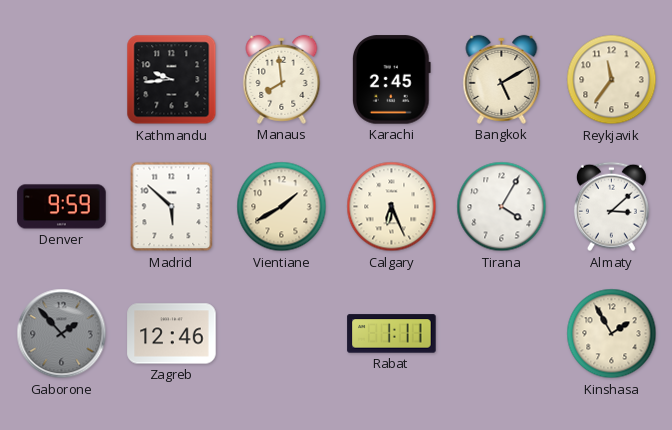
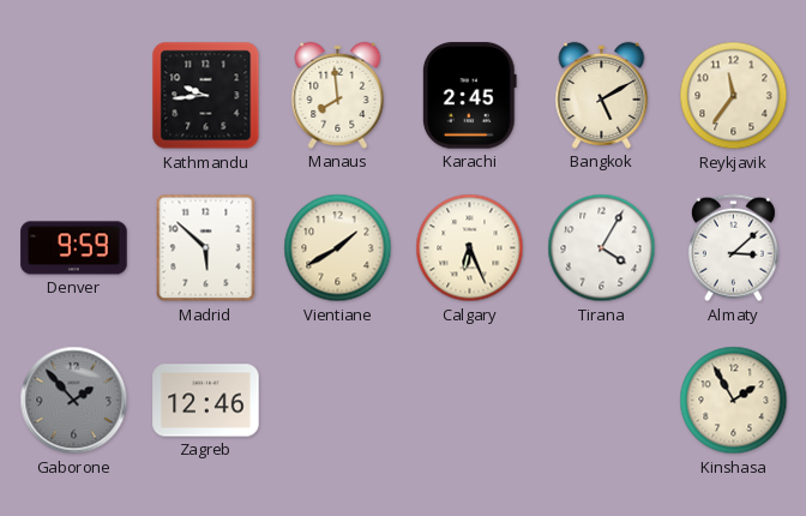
Rabat: 1:11 -> none
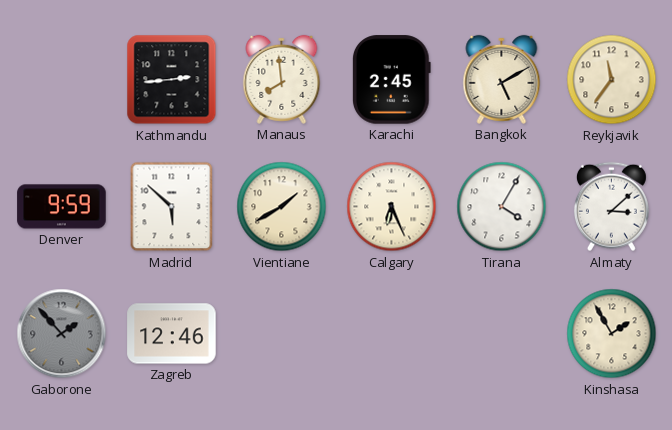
Kathmandu: 9:44 -> 2:44
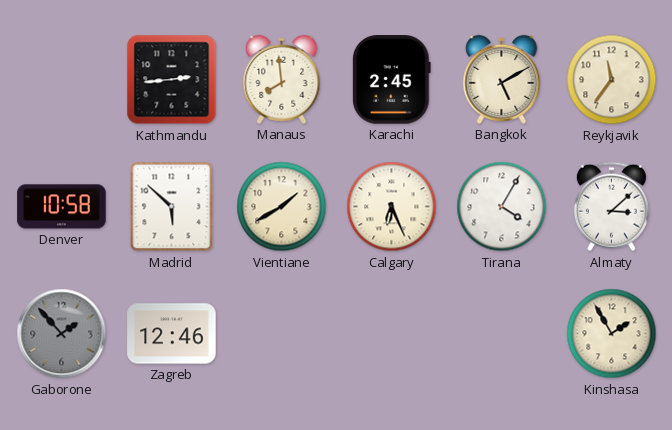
Denver: 9:59 -> 10:58
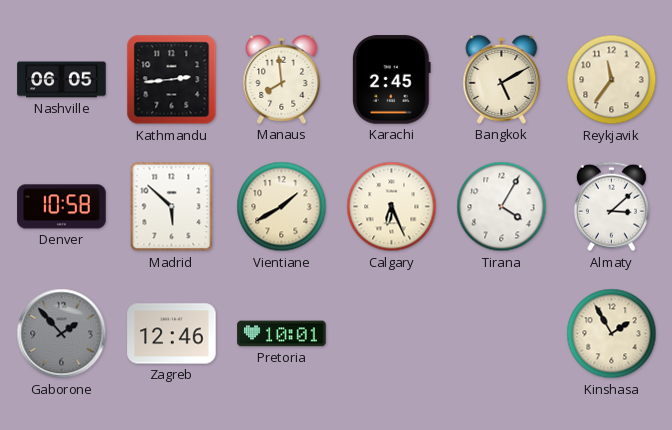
Nashville: none -> 06:05
Pretoria: none -> 10:01
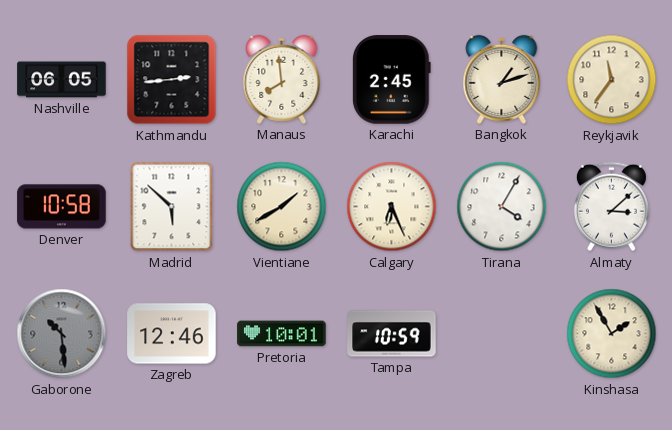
Bangkok: 5:10 -> 1:12
Gaborone: 1:53 -> 10:29
Tampa: none -> 10:59
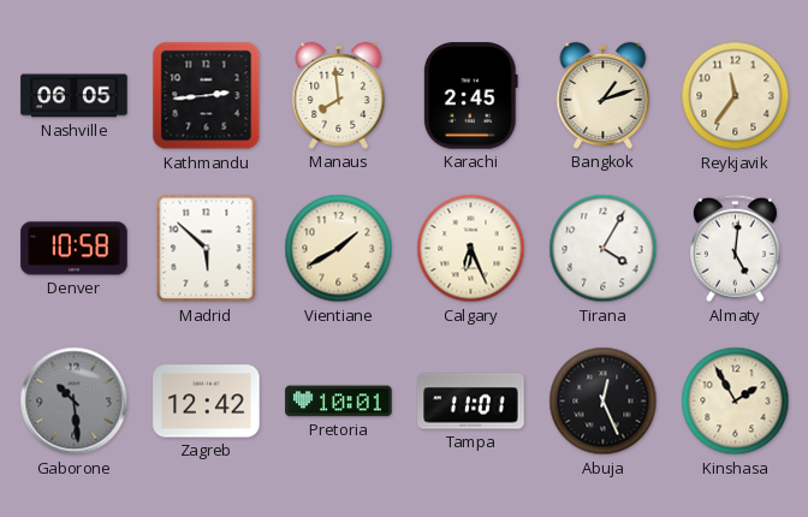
Almaty: 3:08 -> 5:01
Zagreb: 12:46 -> 12:42
Tampa: 10:59 -> 11:01
Abuja: none -> 12:26
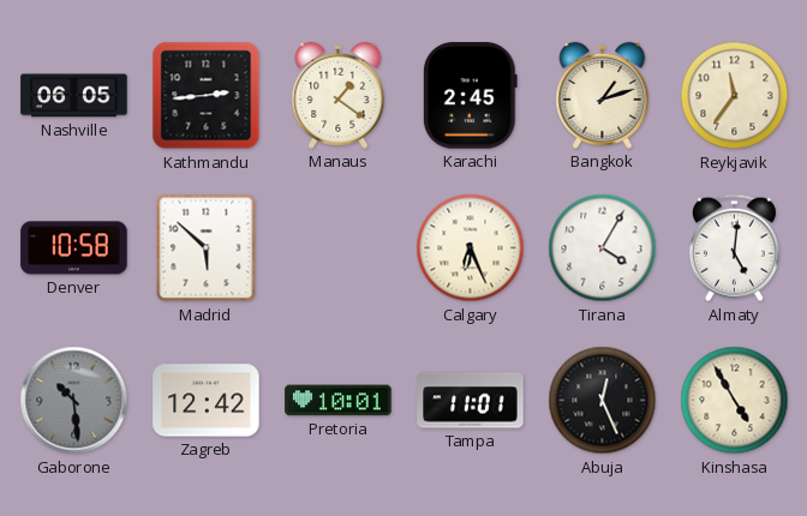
Manaus: 7:59 -> 1:21
Vientiane: 1:40 -> none
Kinshasa: 1:55 -> 4:55
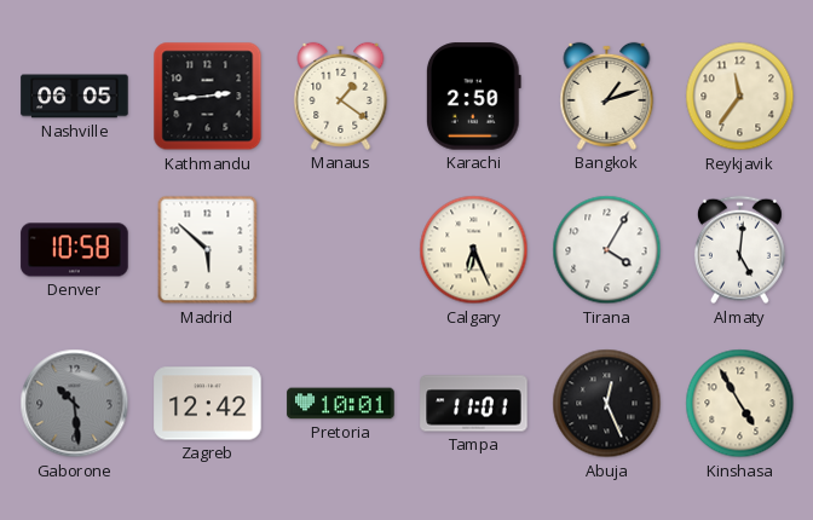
Karachi: 2:45 -> 2:50
